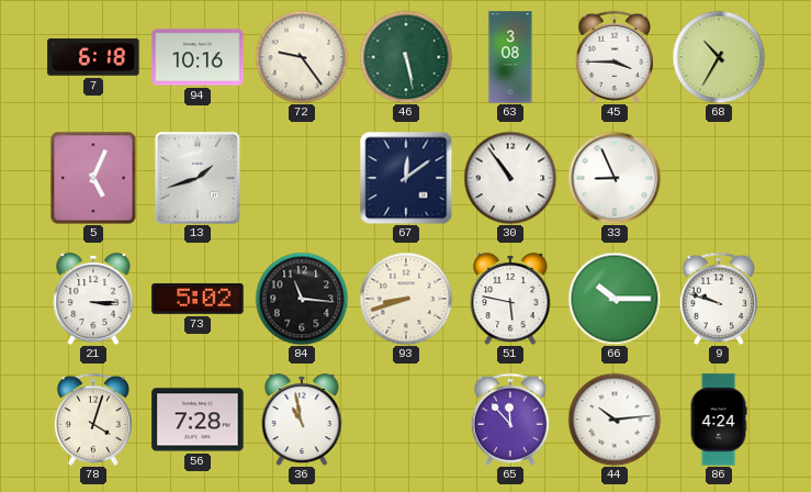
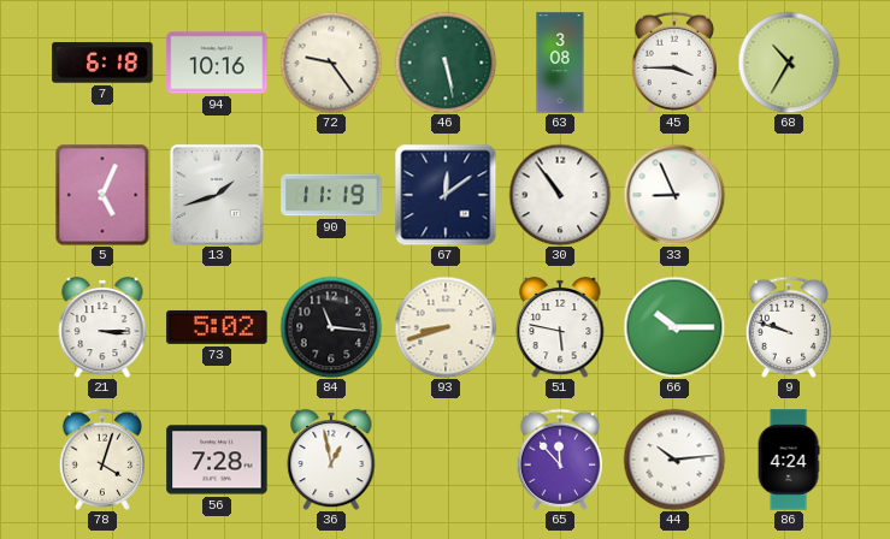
90: none -> 11:19
36: 10:58 -> 12:58
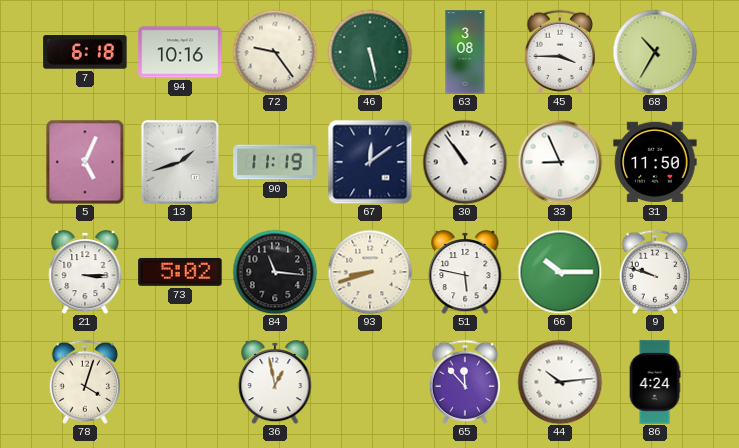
31: none -> 11:50
56: 7:28 -> none
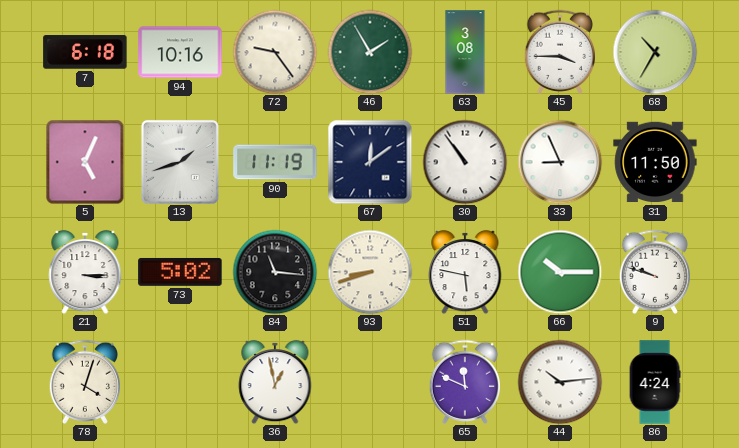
46: 5:28 -> 1:55
65: 11:53 -> 11:49
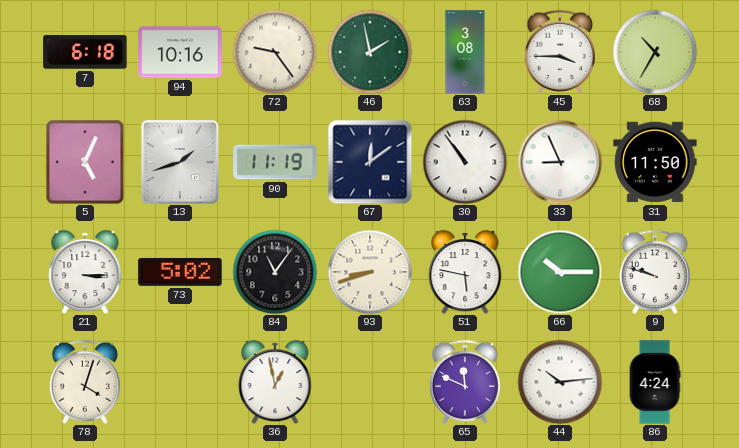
46: 1:55 -> 1:58
84: 11:16 -> 11:06
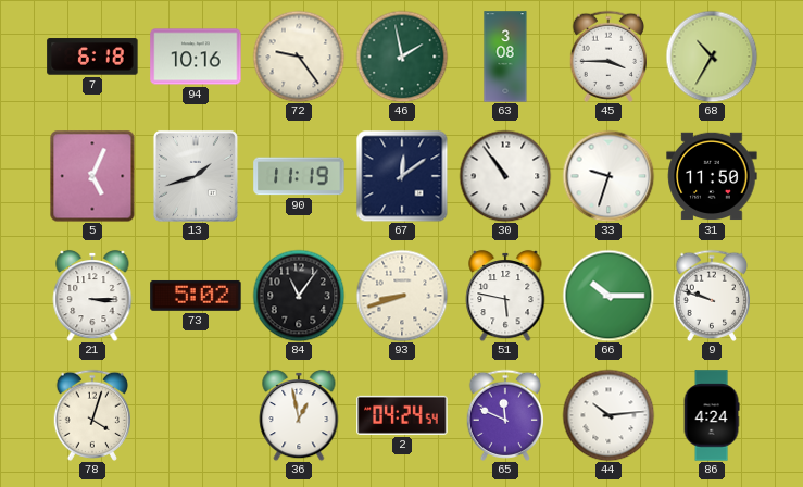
33: 8:56 -> 9:33
2: none -> 04:24
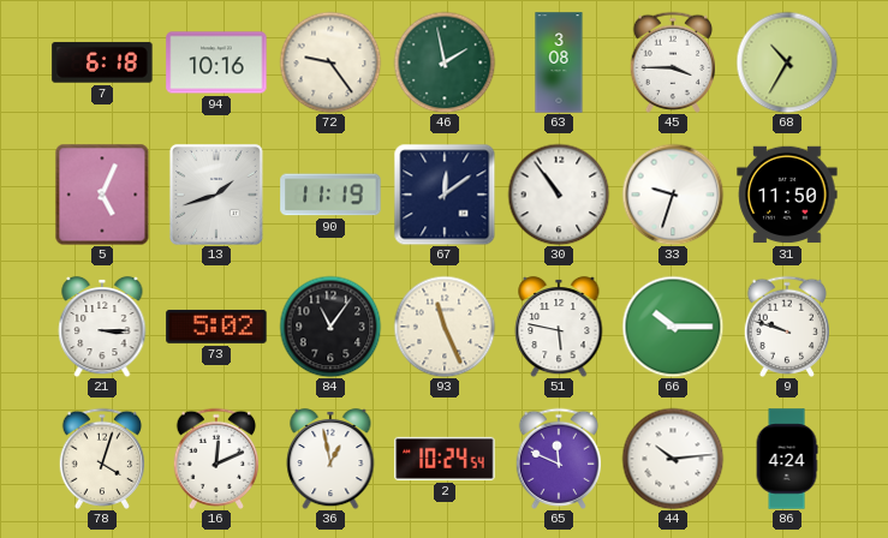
93: 8:42 -> 11:26
16: none -> 12:11
2: 04:24 -> 10:24
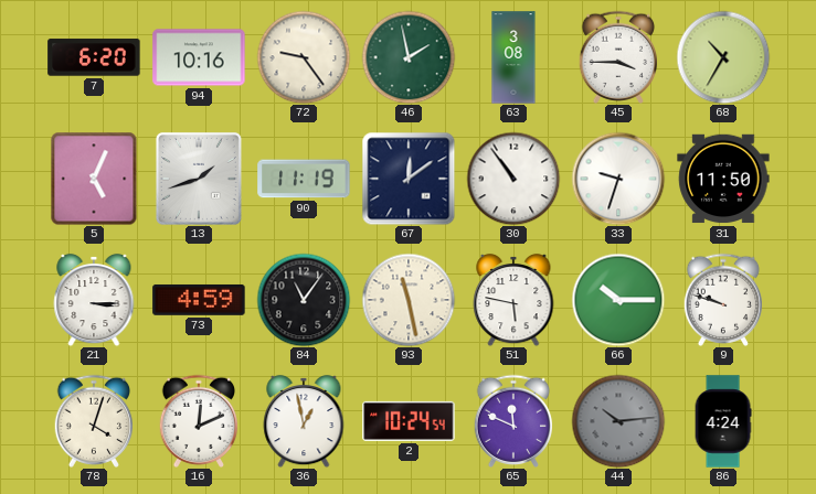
7: 6:18 -> 6:20
73: 5:02 -> 4:59
93: 11:26 -> 11:28
44 dial: white -> grey
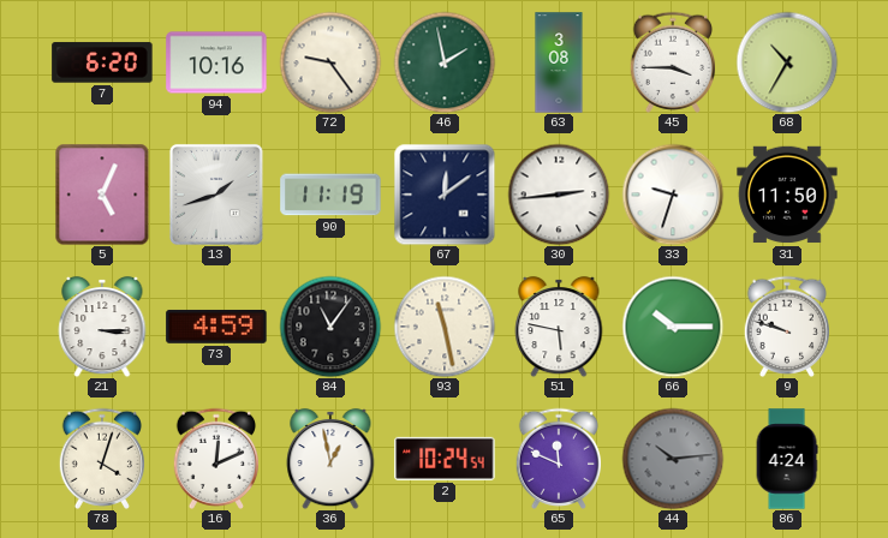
30: 10:54 -> 2:44
